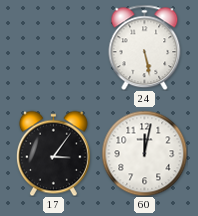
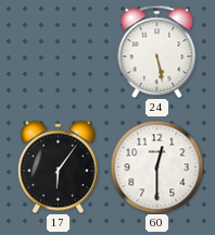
17: 3:06 -> 6:06
60: 12:02 -> 12:30
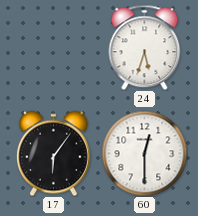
24: 5:28 -> 5:33
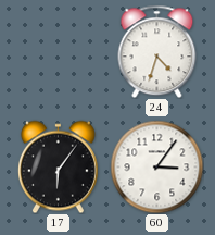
24: 5:33 -> 4:33
60: 12:30 -> 3:06
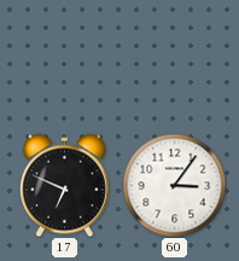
24: 4:33 -> none
17: 6:06 -> 6:49
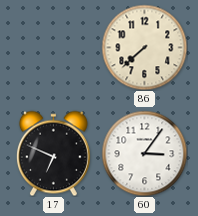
86: none -> 7:38
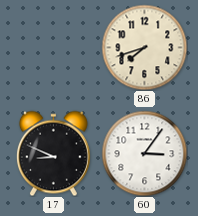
86: 7:38 -> 7:42
17: 6:49 -> 8:49
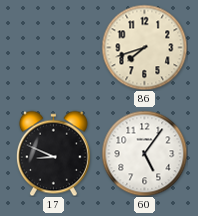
60: 3:06 -> 5:06
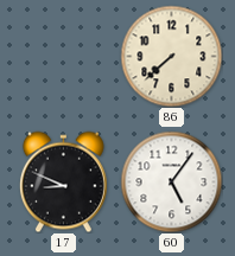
86: 7:42 -> 7:38
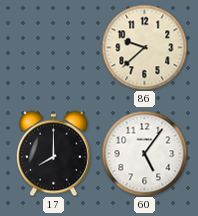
86: 7:38 -> 9:38
17: 8:49 -> 8:00
